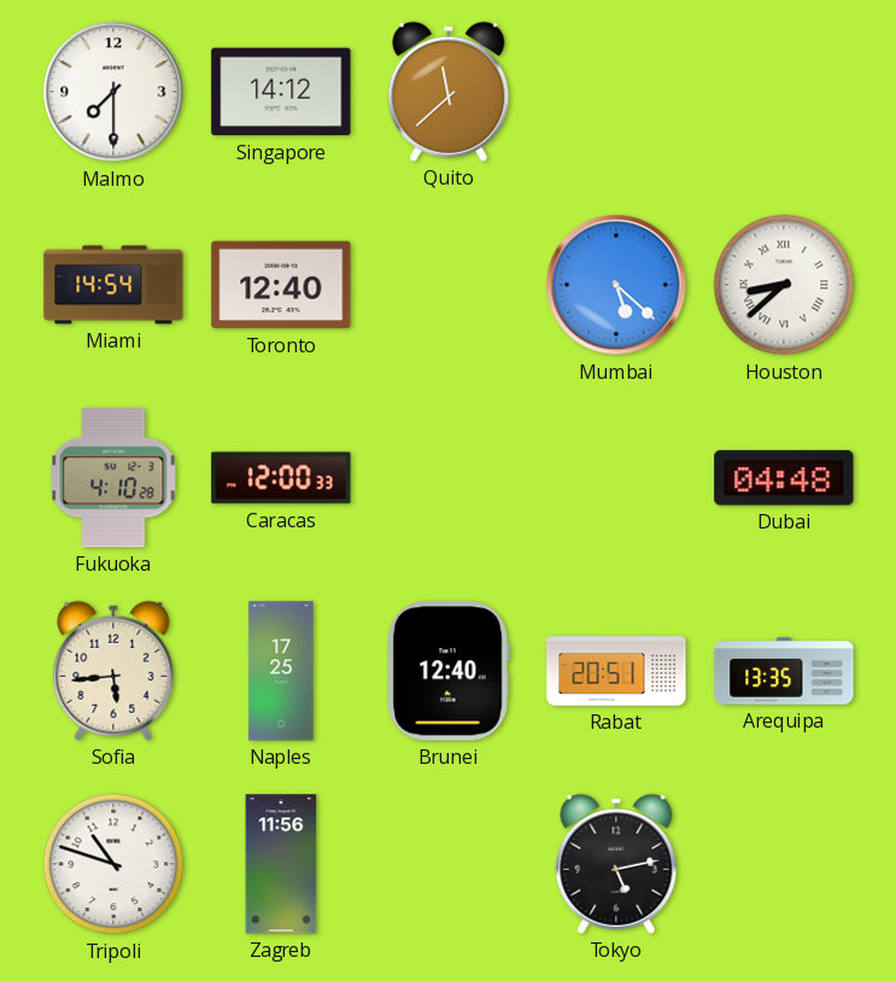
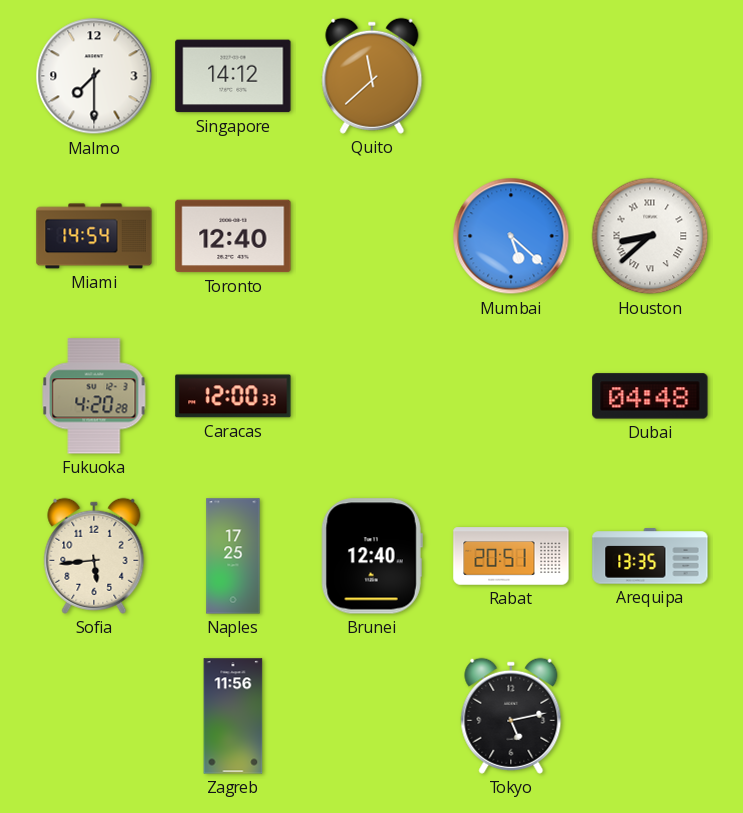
Fukuoka: 4:10 -> 4:20
Tripoli: 10:48 -> none
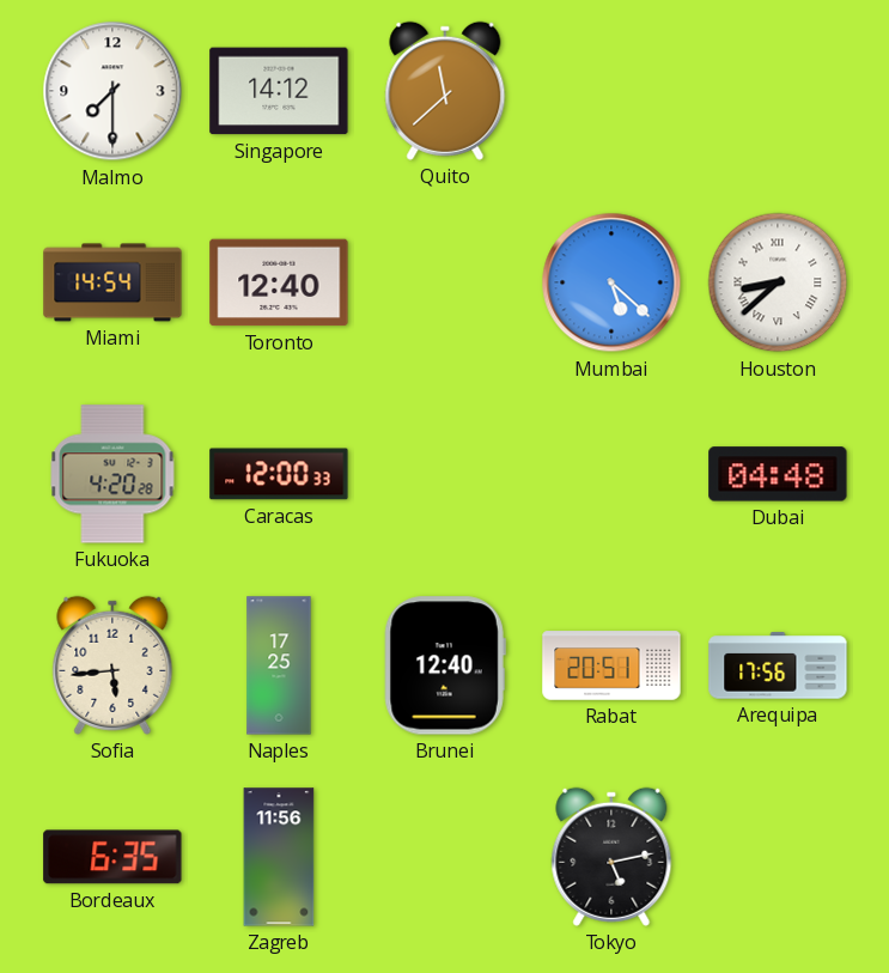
Arequipa: 13:35 -> 17:56
Bordeaux: none -> 6:35
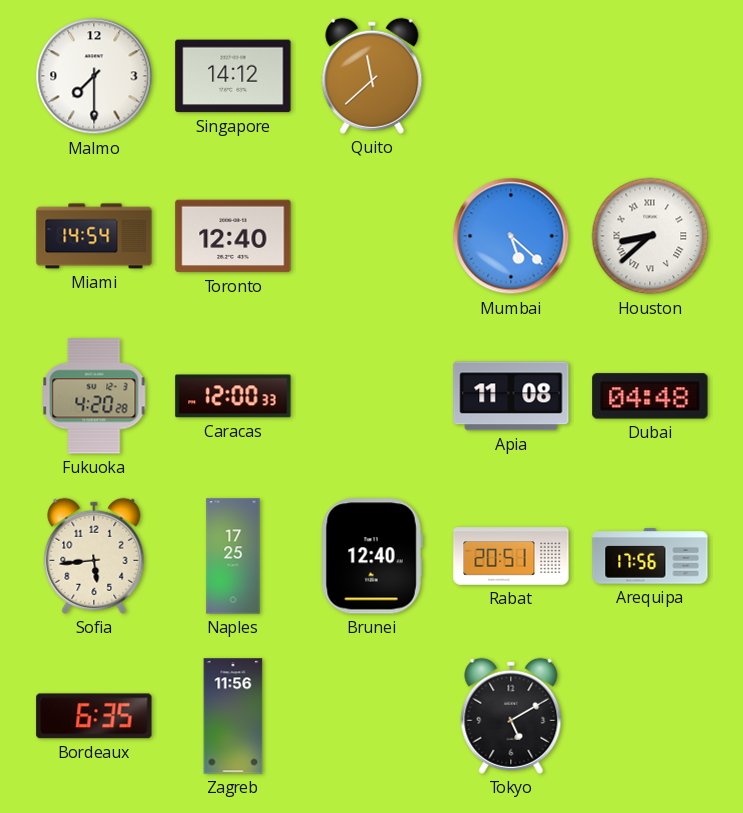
Apia: none -> 11:08
Tokyo: 5:13 -> 5:10
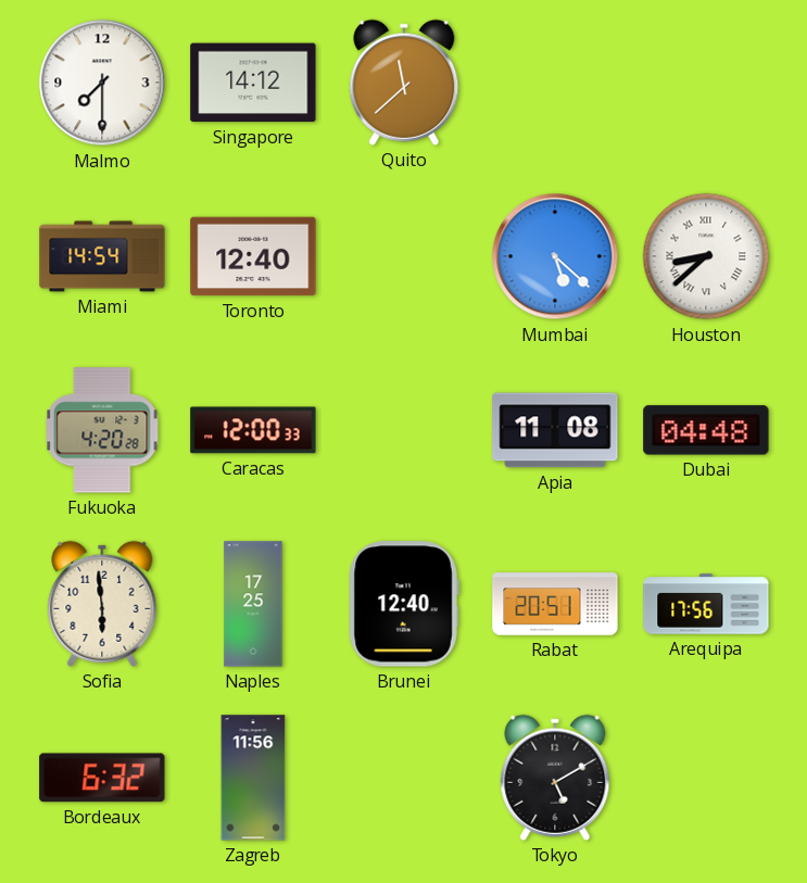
Sofia: 5:44 -> 5:59
Bordeaux: 6:35 -> 6:32
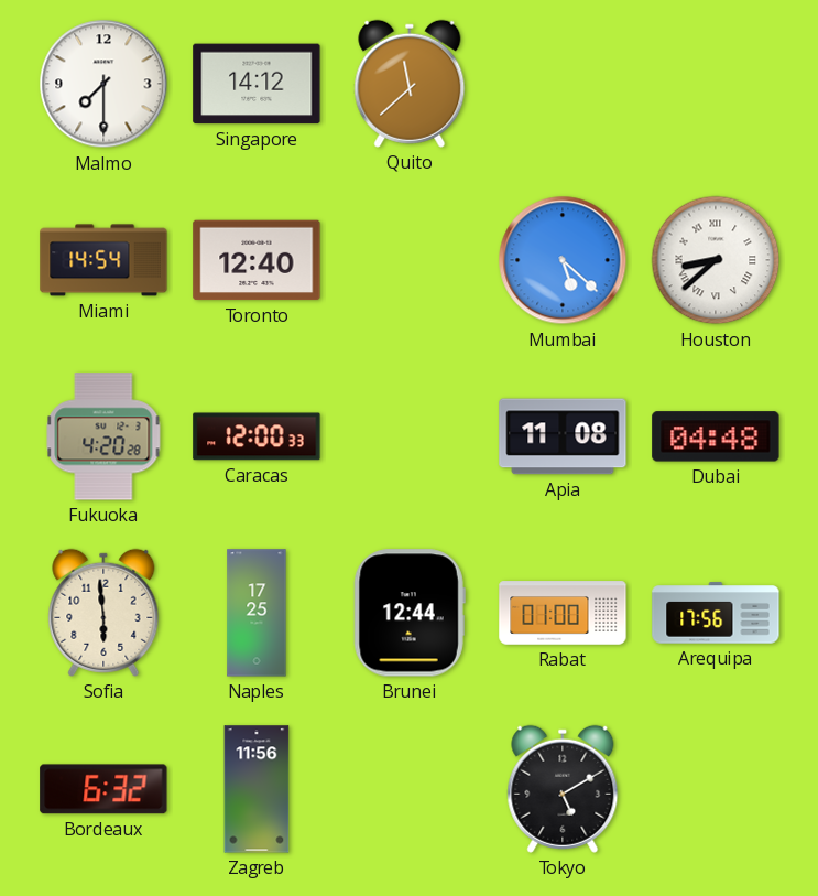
Brunei: 12:40 -> 12:44
Rabat: 20:51 -> 01:00
